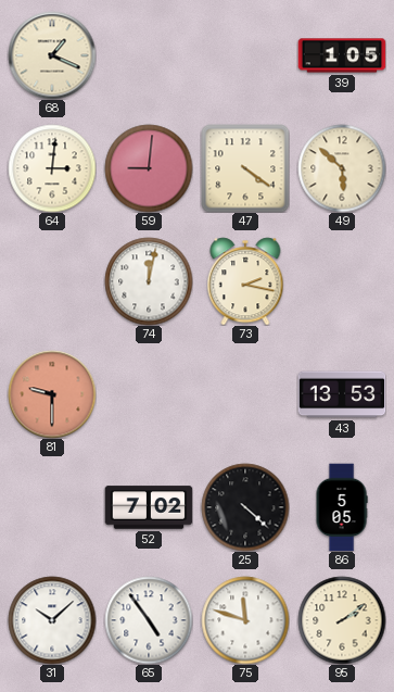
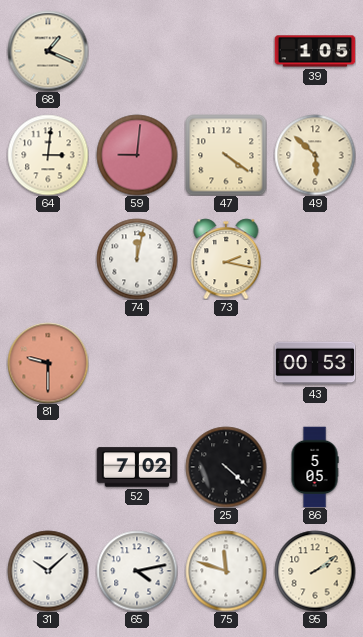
43: 13:53 -> 00:53
65: 4:54 -> 4:13
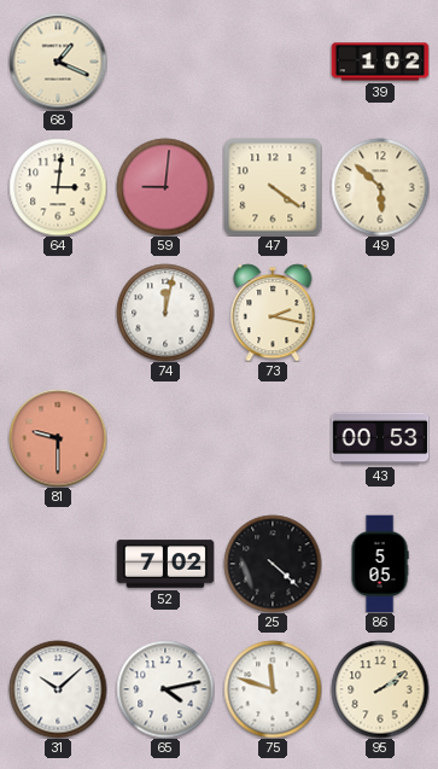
39: 1:05 -> 1:02
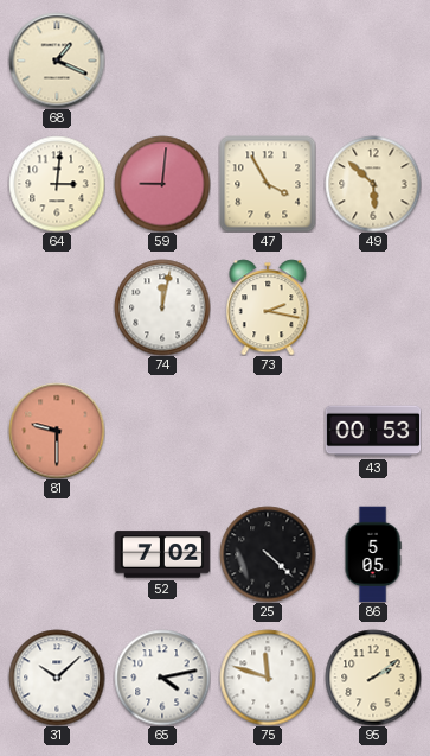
39: 1:02 -> none
47: 4:21 -> 3:55
